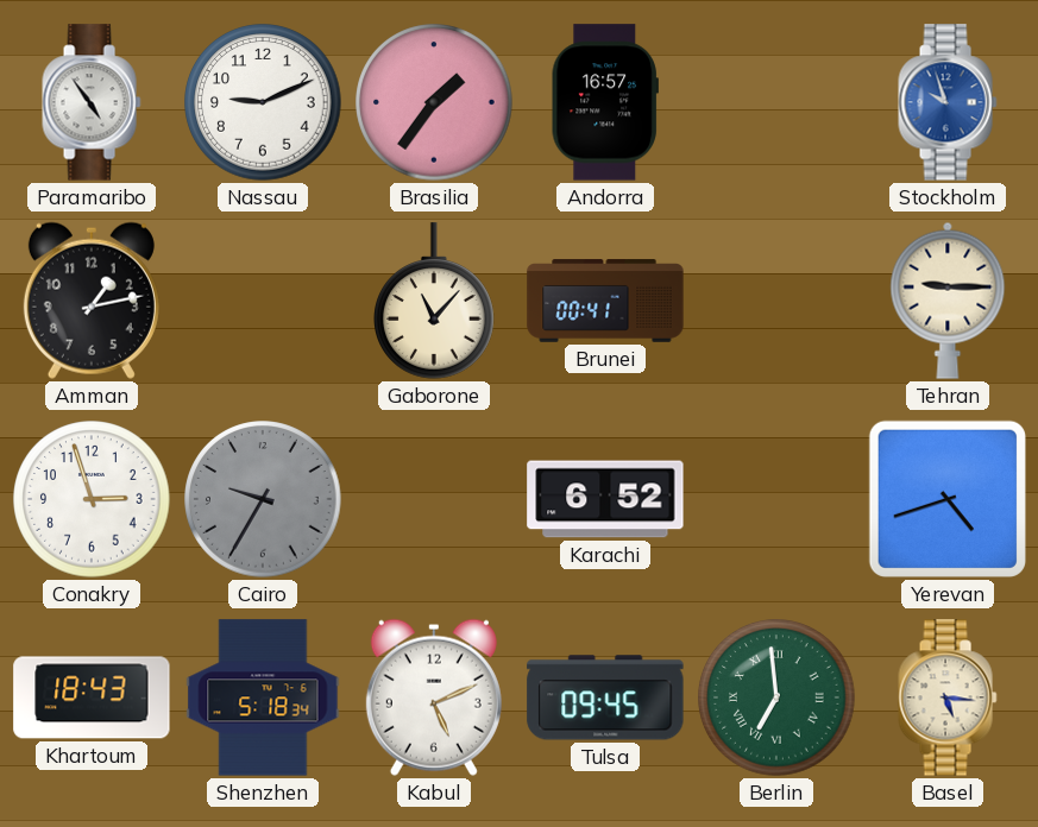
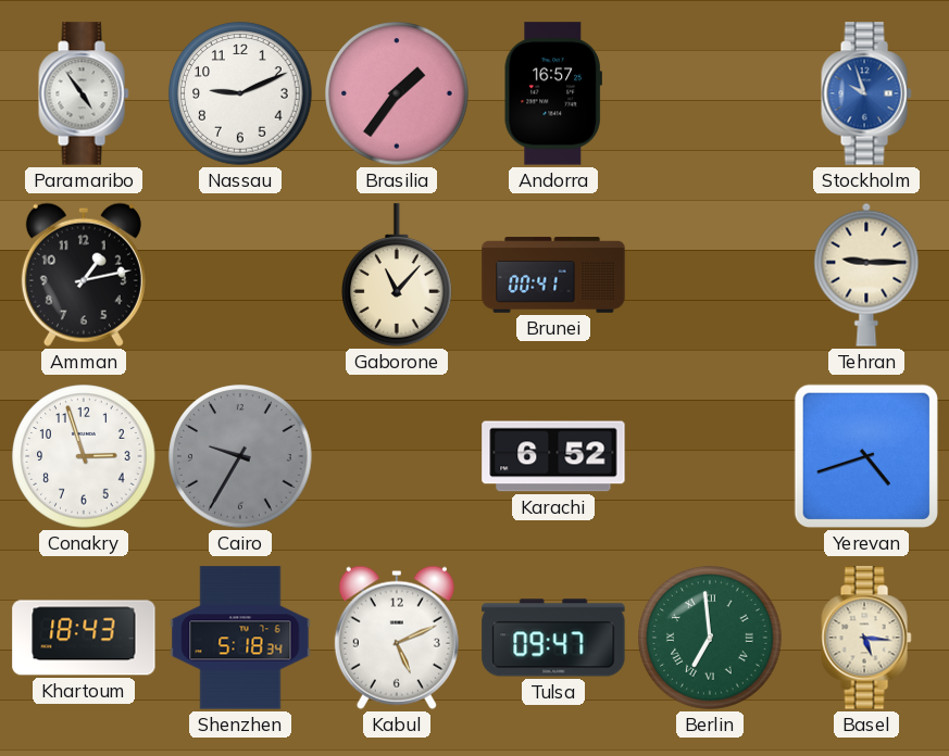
Tulsa: 09:45 -> 09:47
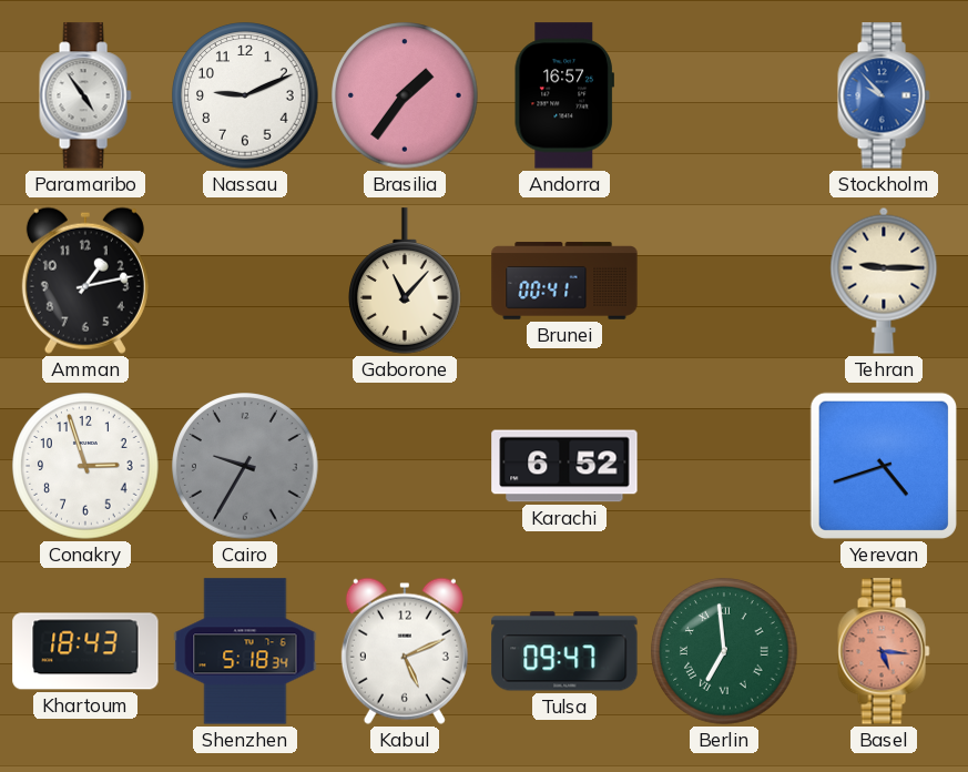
Stockholm: 9:57 -> 9:53
Basel dial: cream -> salmon
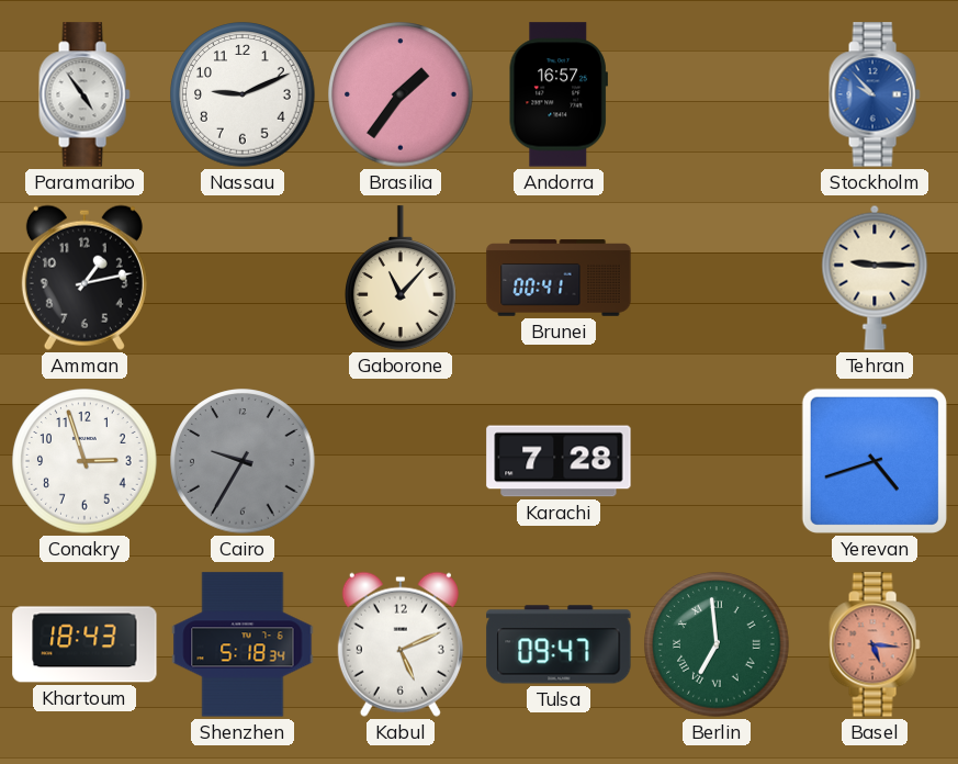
Karachi: 6:52 -> 7:28
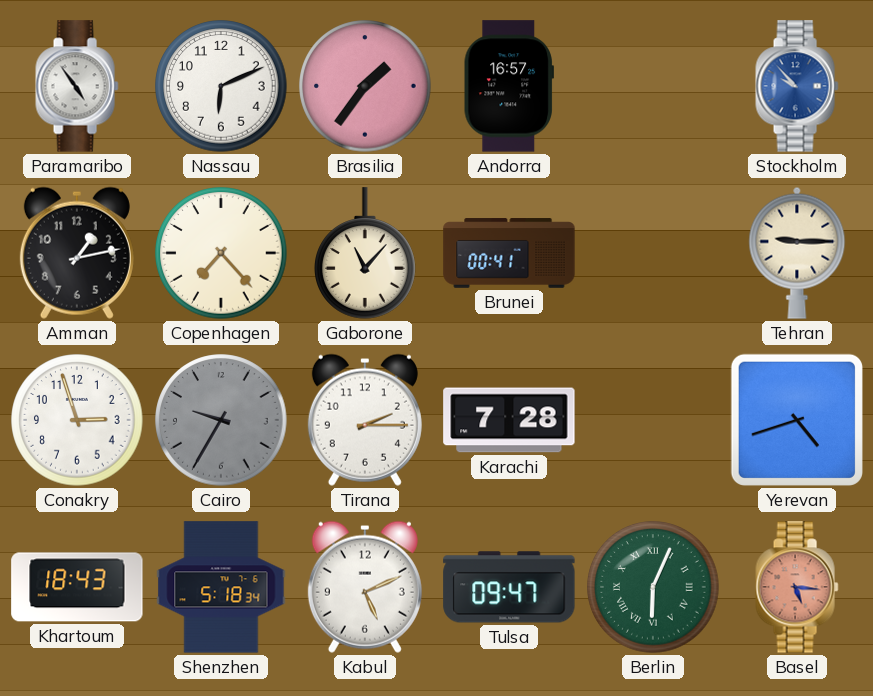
Nassau: 9:11 -> 6:11
Copenhagen: none -> 7:23
Tirana: none -> 2:15
Berlin: 6:59 -> 6:04
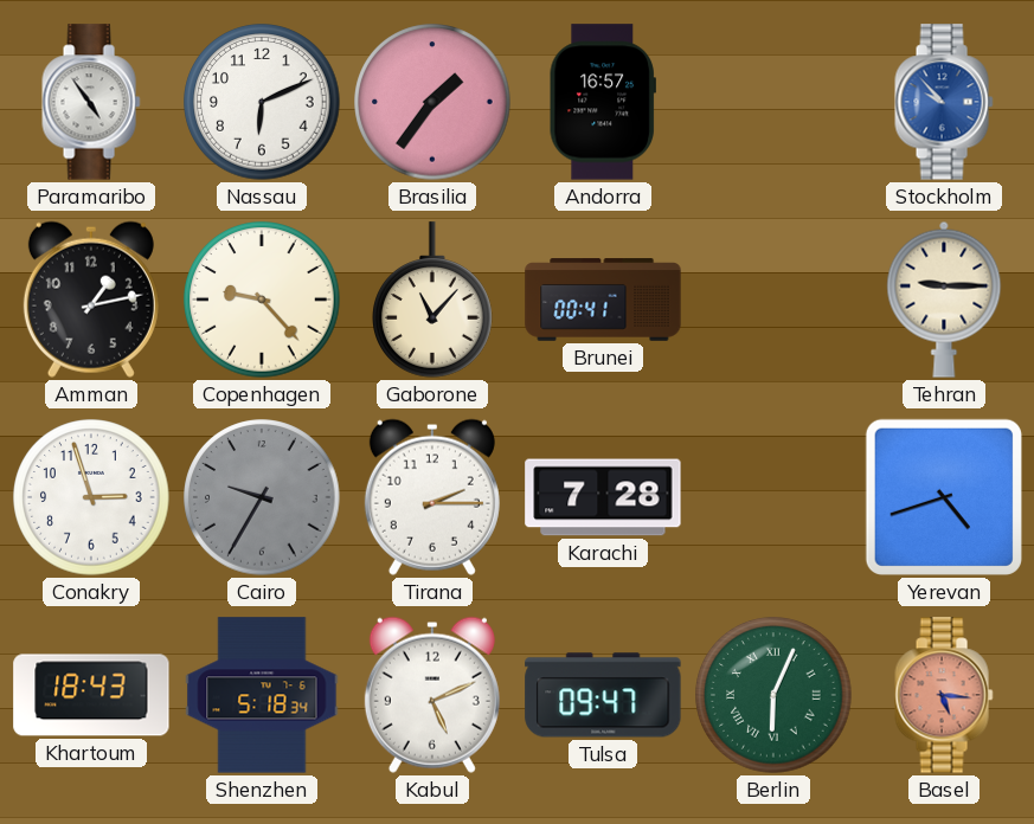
Copenhagen: 7:23 -> 9:23
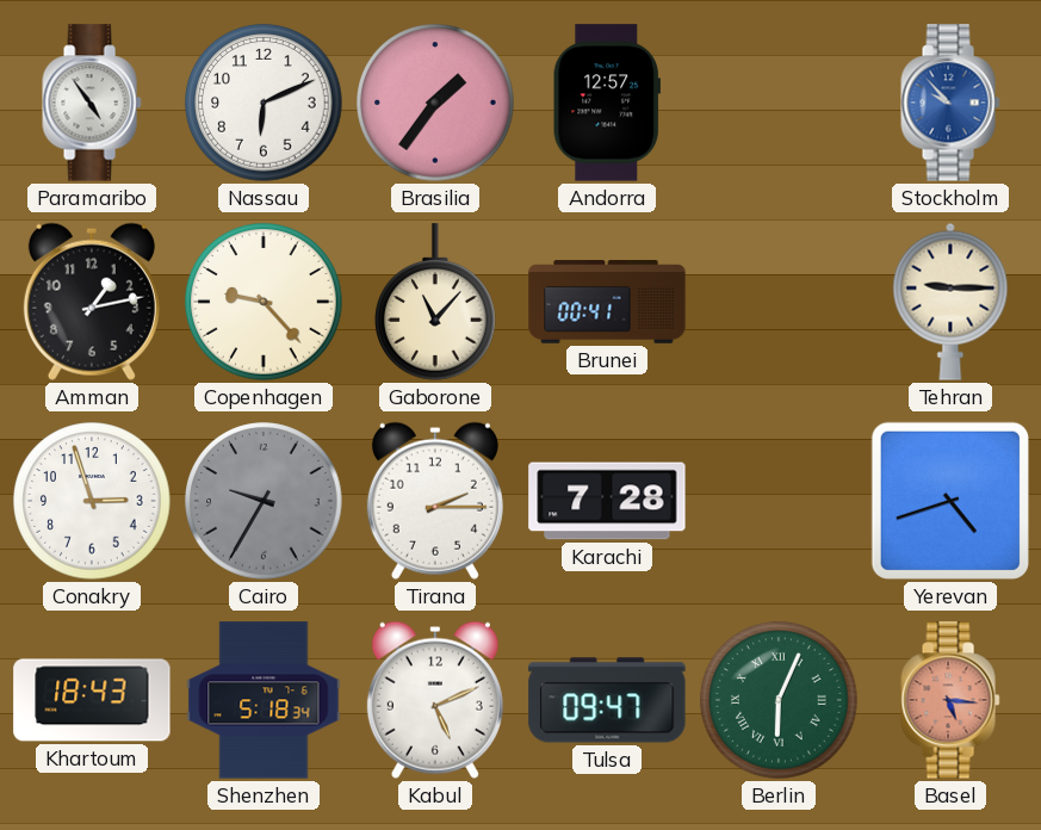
Andorra: 16:57 -> 12:57
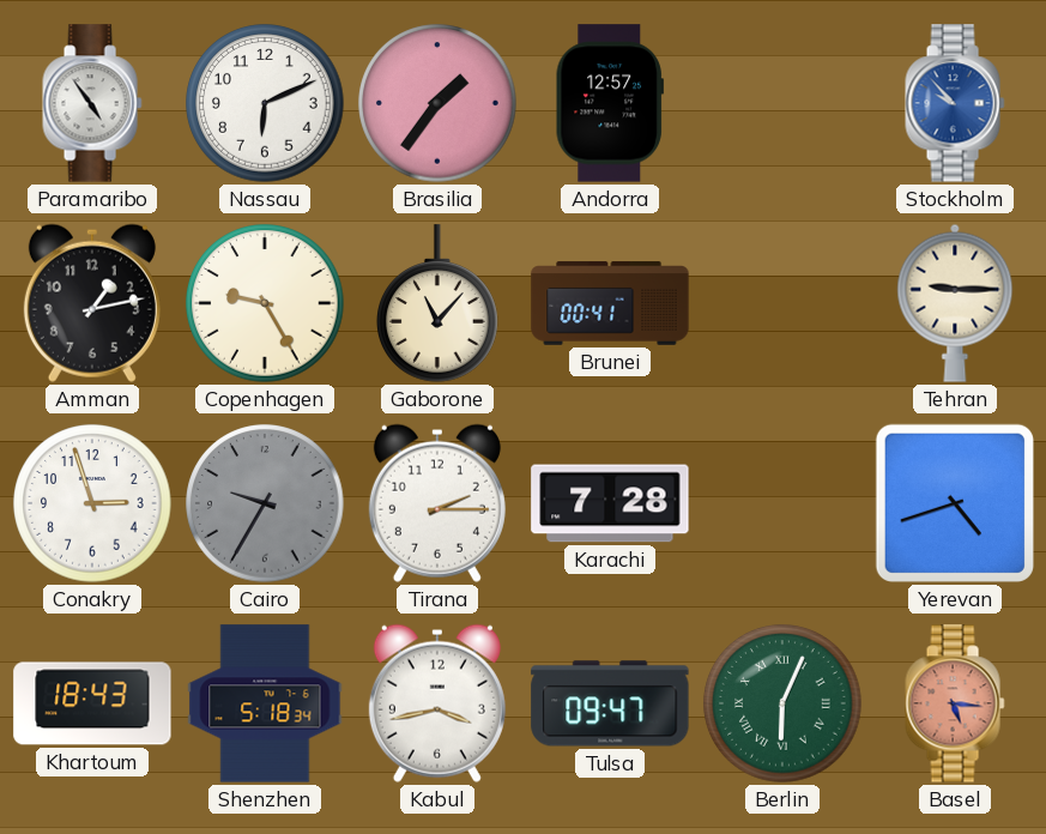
Copenhagen: 9:23 -> 9:25
Kabul: 5:11 -> 3:43
